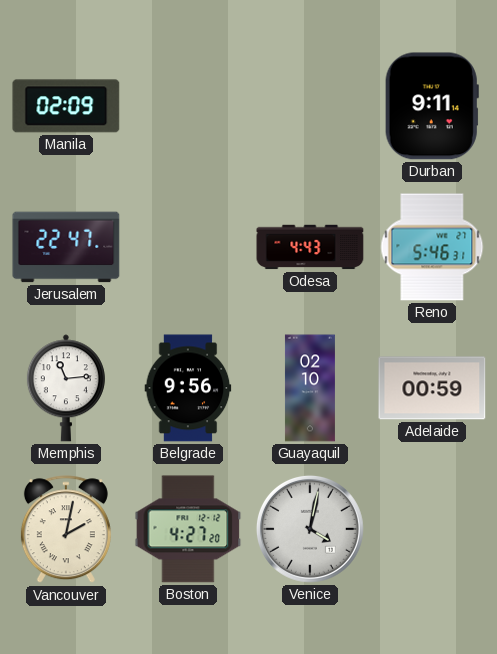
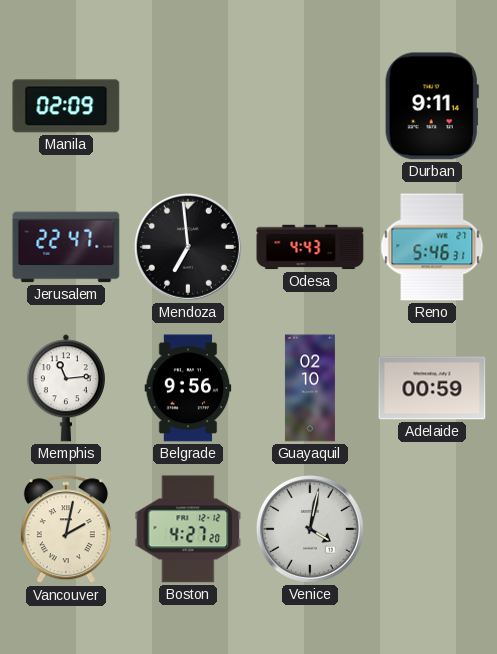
Mendoza: none -> 6:59
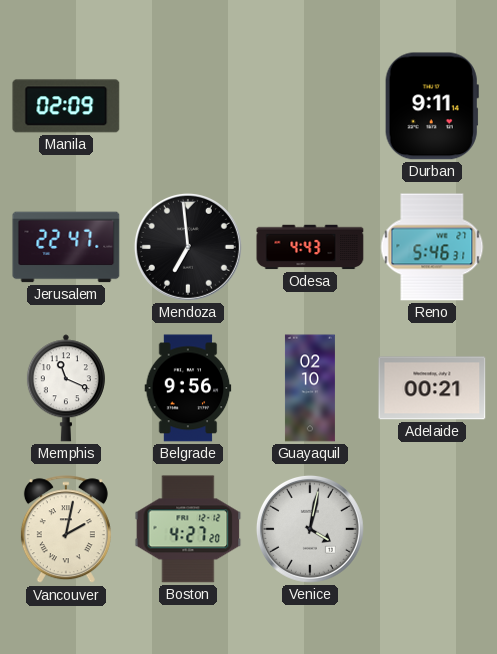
Memphis: 11:14 -> 11:19
Adelaide: 00:59 -> 00:21
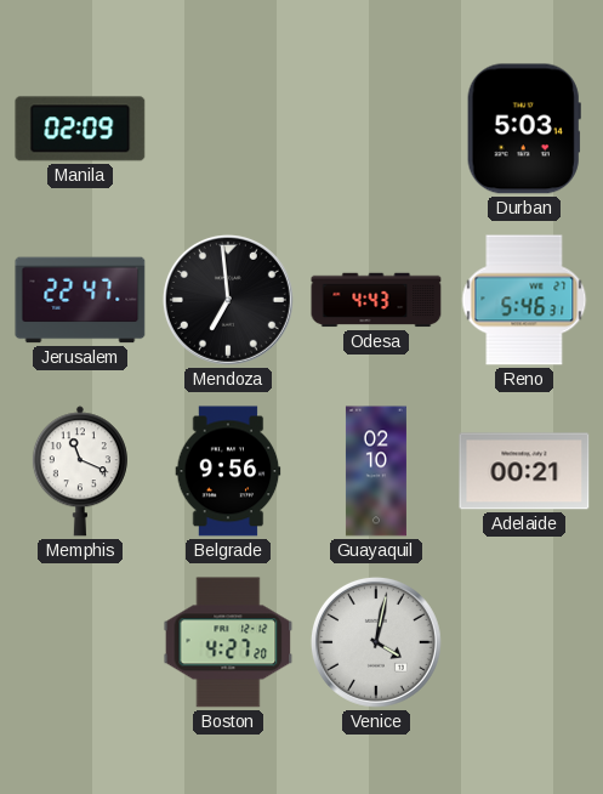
Durban: 9:11 -> 5:03
Vancouver: 2:02 -> none
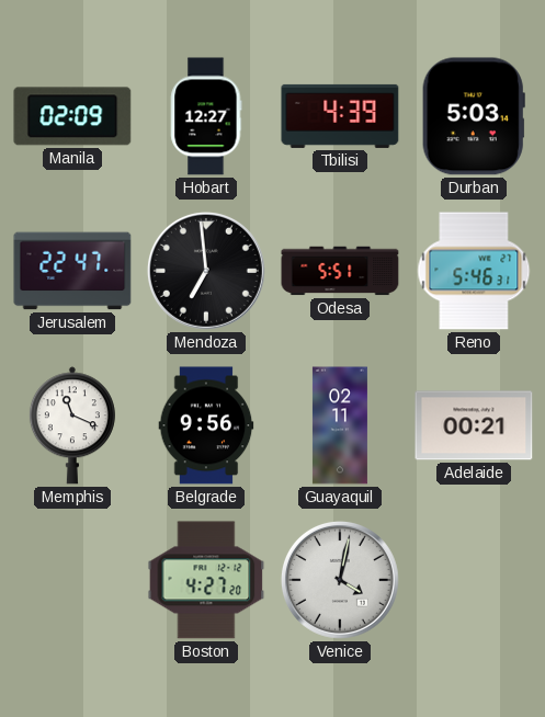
Hobart: none -> 12:27
Tbilisi: none -> 4:39
Odesa: 4:43 -> 5:51
Guayaquil: 02:10 -> 02:11
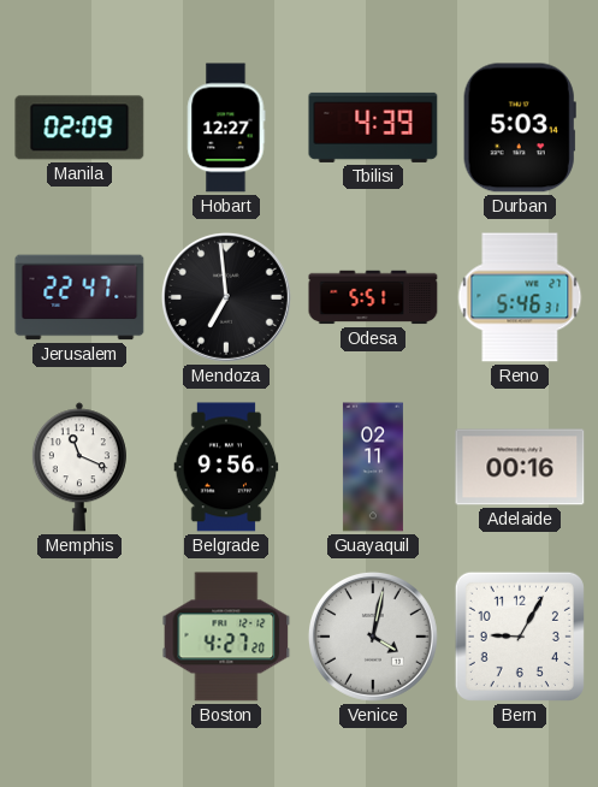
Adelaide: 00:21 -> 00:16
Bern: none -> 9:05
